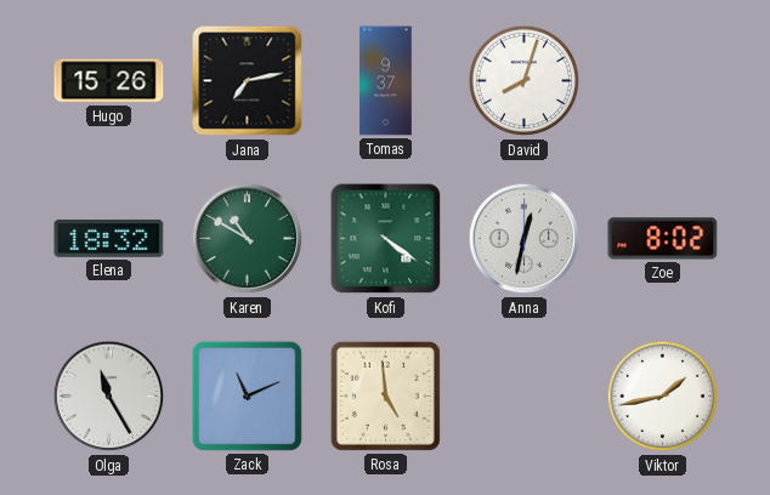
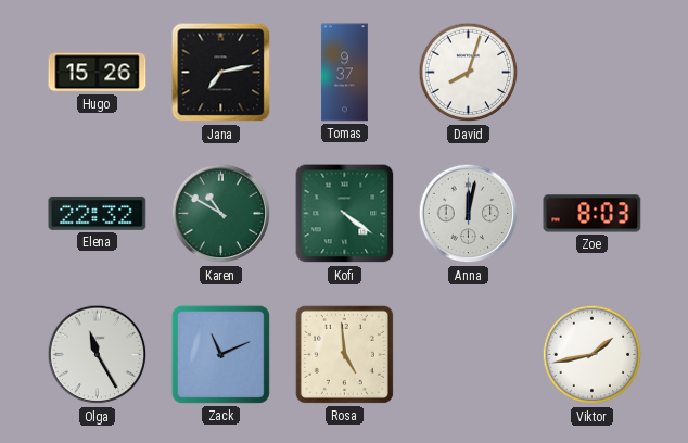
Elena: 18:32 -> 22:32
Anna: 12:32 -> 12:02
Zoe: 8:02 -> 8:03
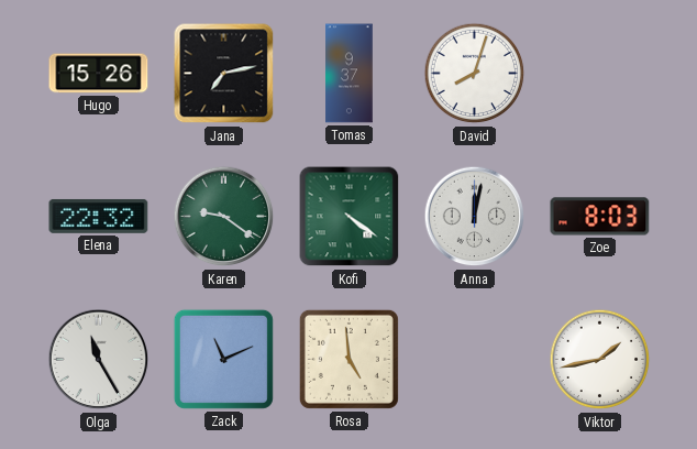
Karen: 10:50 -> 9:21
